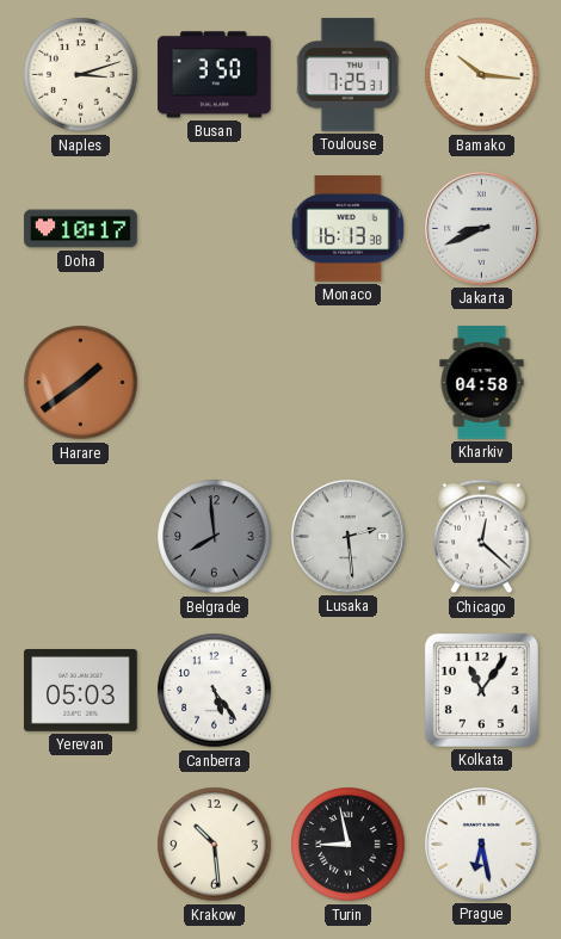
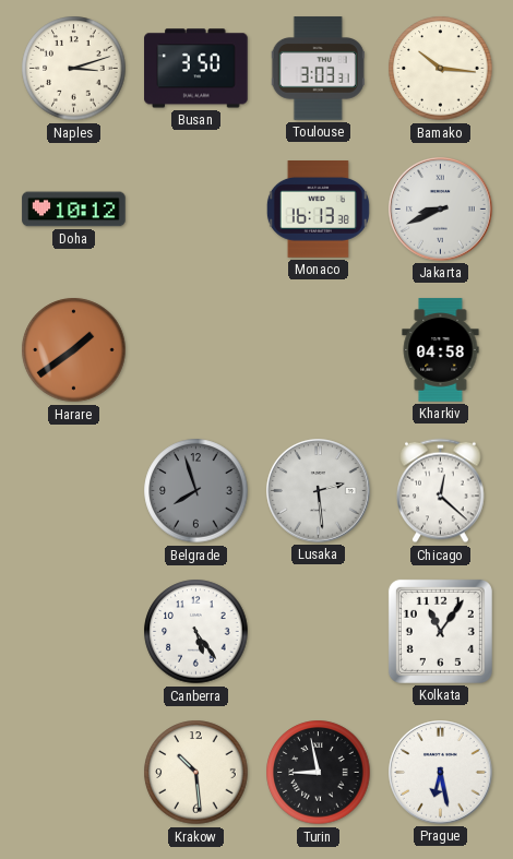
Toulouse: 7:25 -> 3:03
Doha: 10:17 -> 10:12
Belgrade: 7:59 -> 7:57
Yerevan: 05:03 -> none
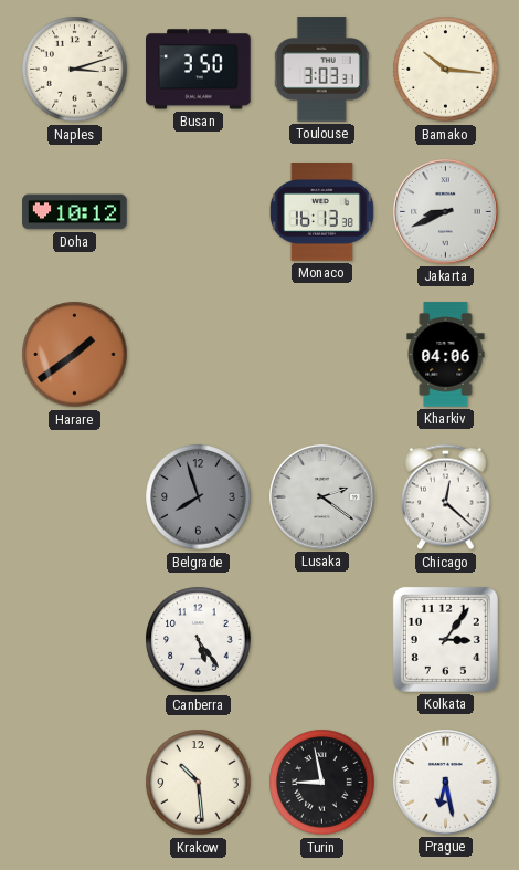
Kharkiv: 04:58 -> 04:06
Lusaka: 2:29 -> 2:21
Kolkata: 11:06 -> 3:06
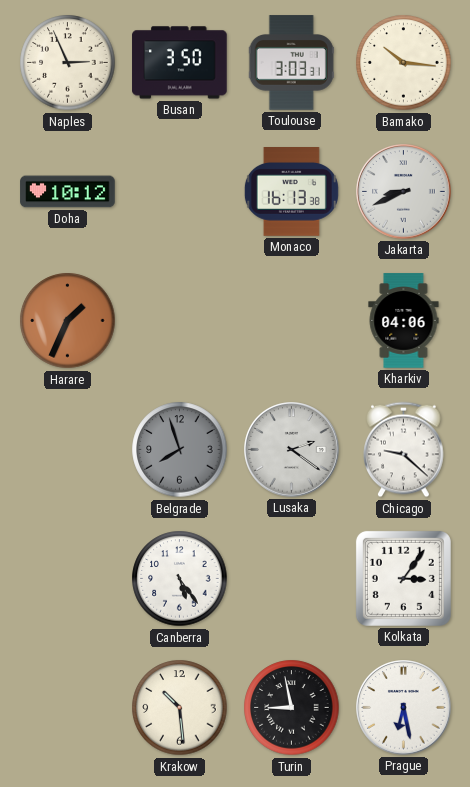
Naples: 3:12 -> 2:56
Harare: 1:39 -> 1:34
Chicago: 12:22 -> 9:22
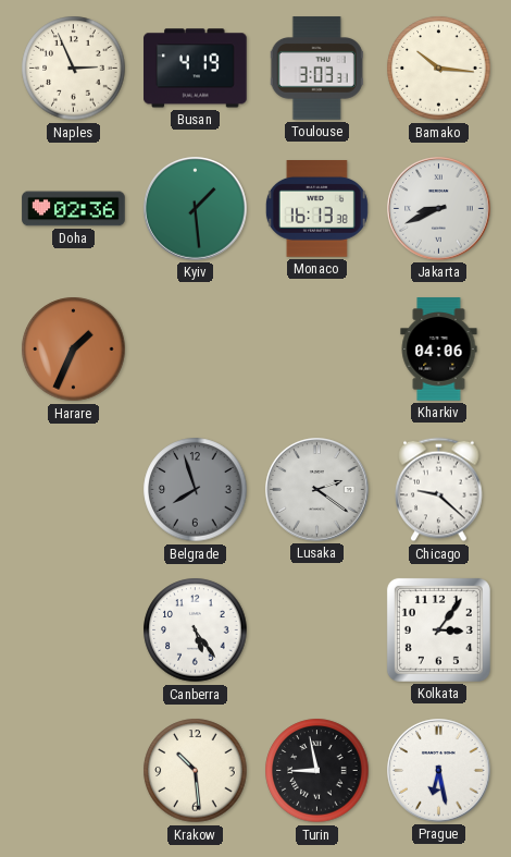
Busan: 3:50 -> 4:19
Doha: 10:12 -> 02:36
Kyiv: none -> 1:29
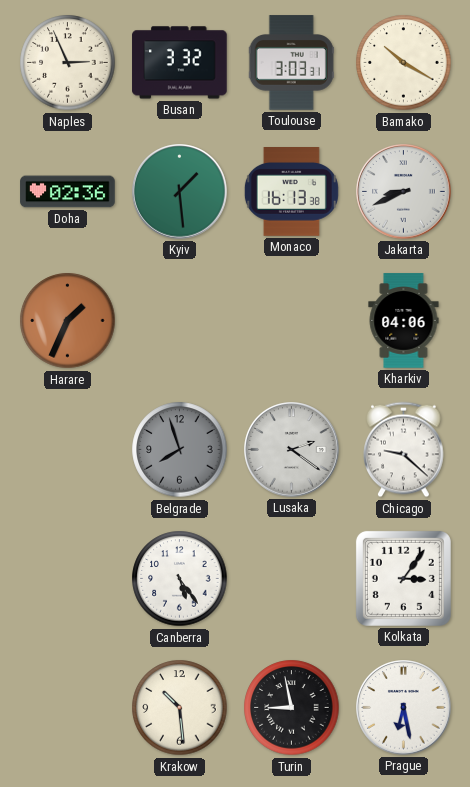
Busan: 4:19 -> 3:32
Bamako: 10:16 -> 10:20
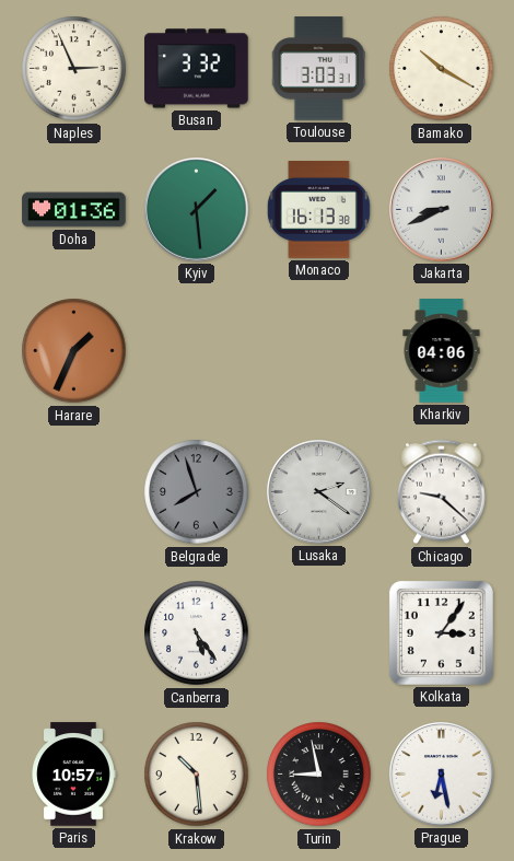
Doha: 02:36 -> 01:36
Paris: none -> 10:57
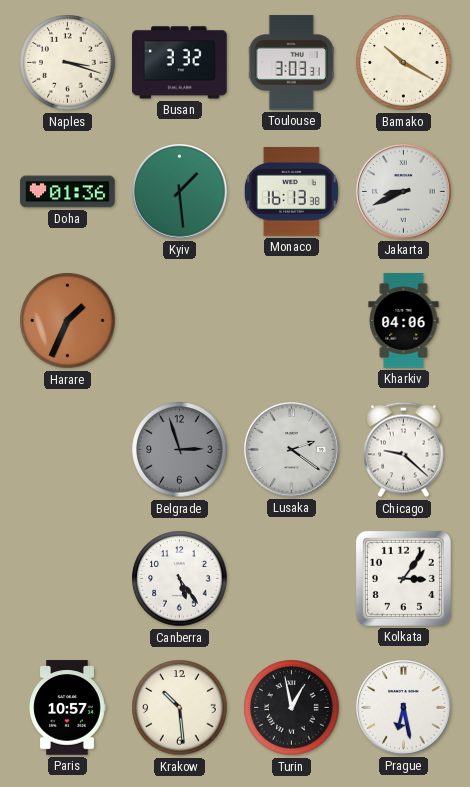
Naples: 2:56 -> 3:18
Belgrade: 7:57 -> 2:57
Turin: 8:58 -> 12:58
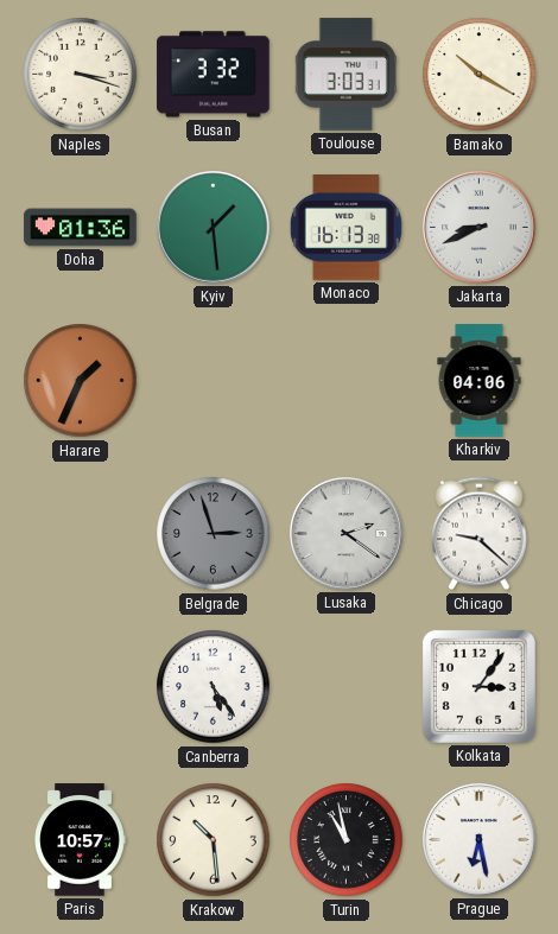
Turin: 12:58 -> 10:58
